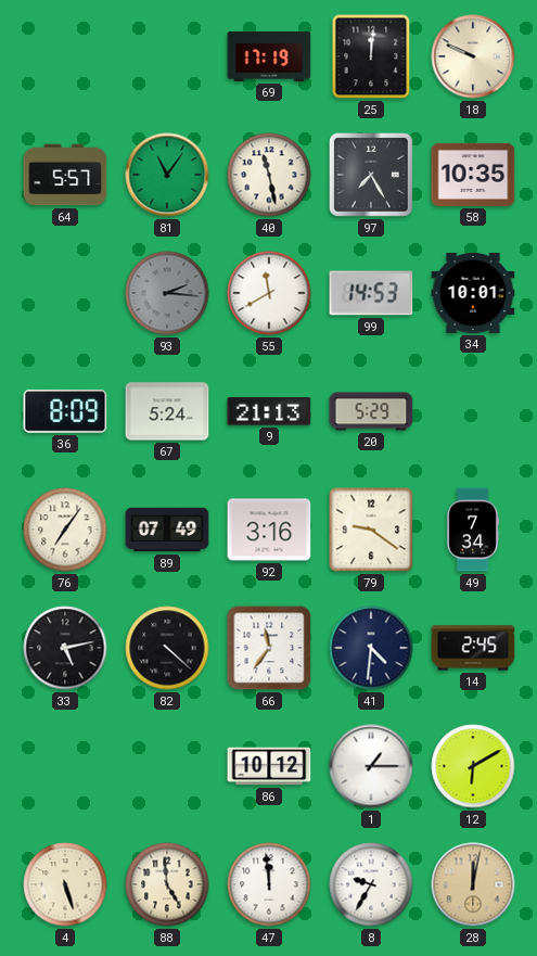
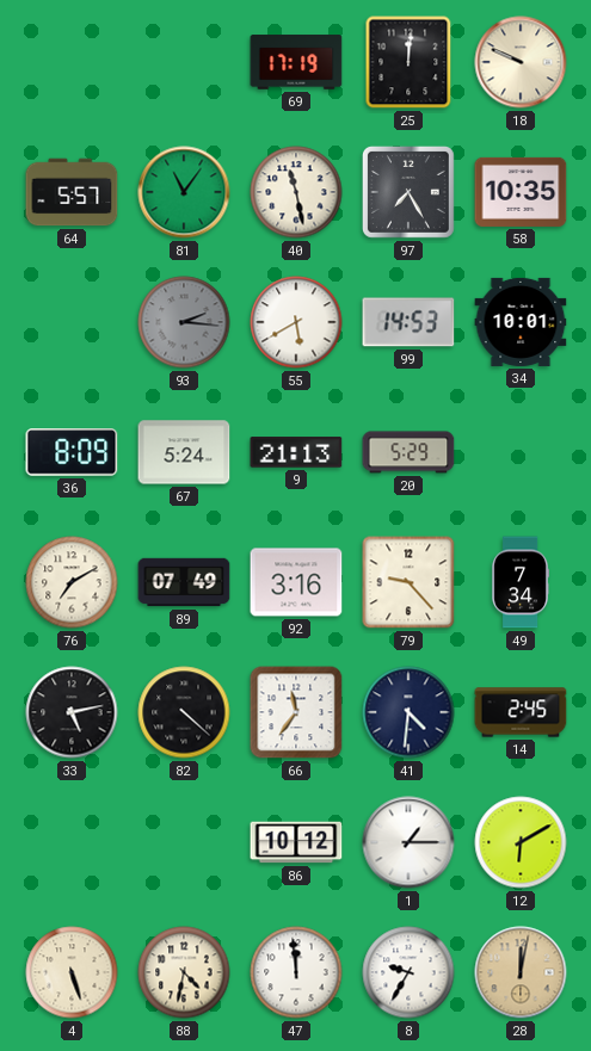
55: 11:40 -> 5:40
76: 7:06 -> 7:10
79: 9:21 -> 9:23
88: 4:59 -> 4:32
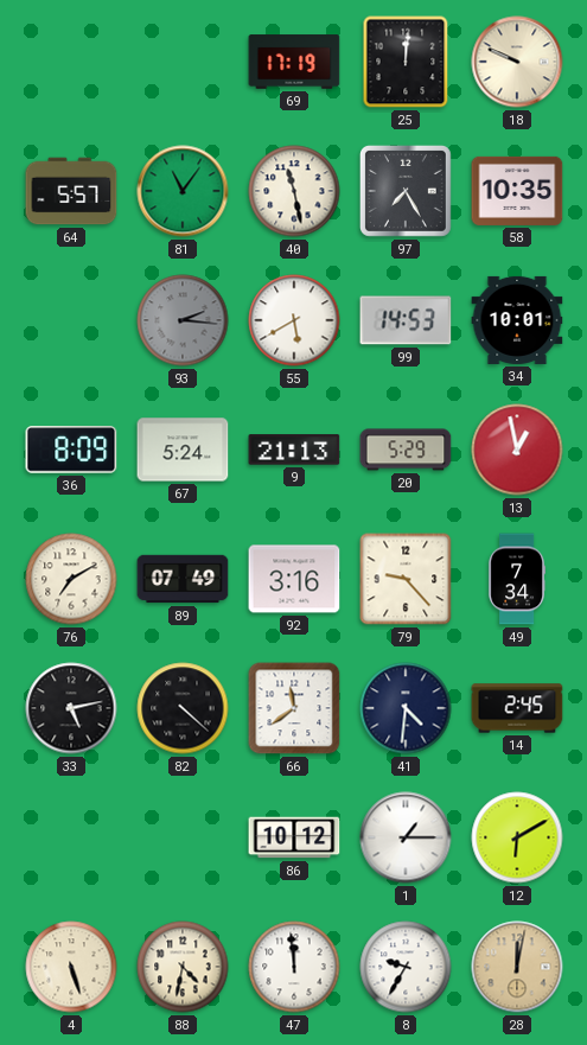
13: none -> 12:58
66: 11:36 -> 11:39
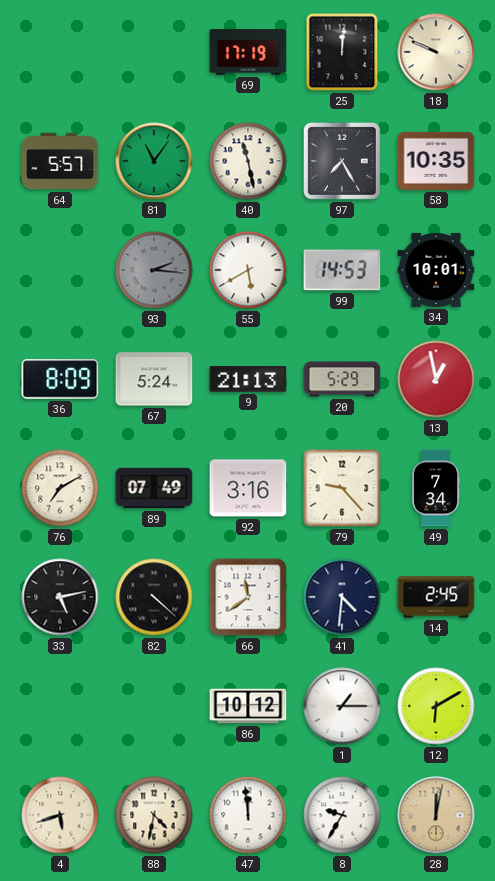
4: 5:27 -> 5:42
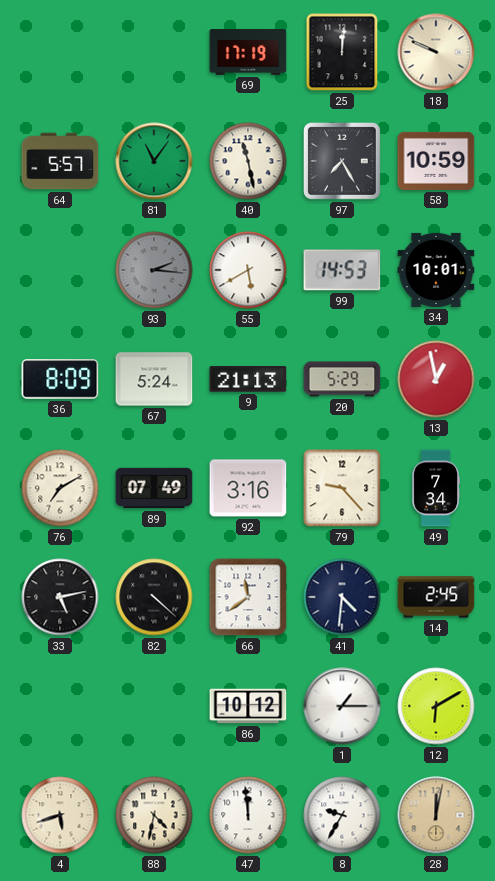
58: 10:35 -> 10:59
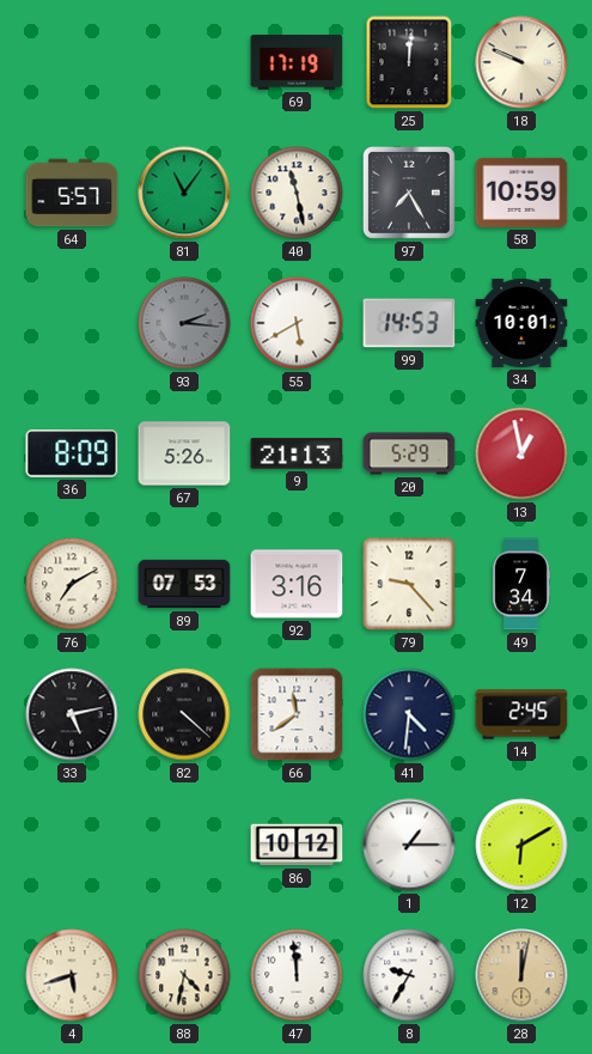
67: 5:24 -> 5:26
89: 07:49 -> 07:53
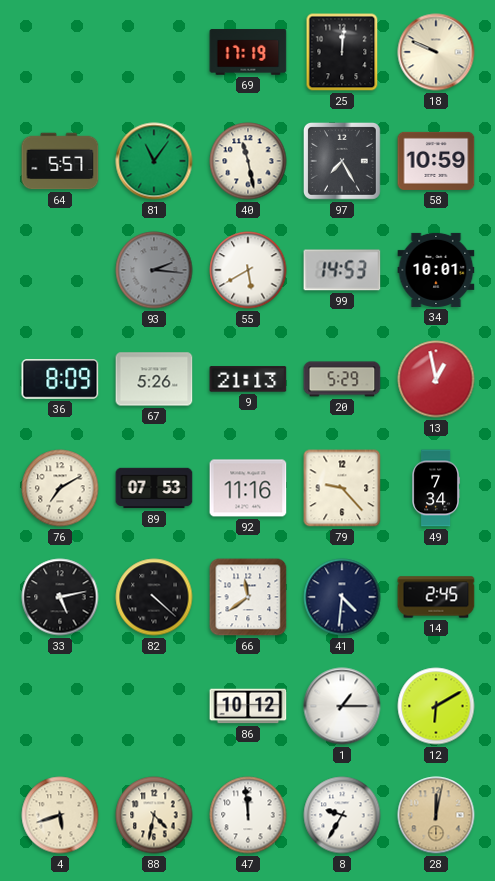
92: 3:16 -> 11:16
